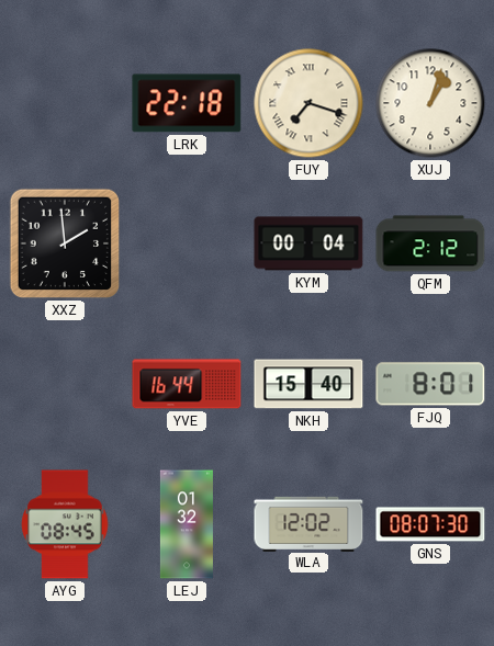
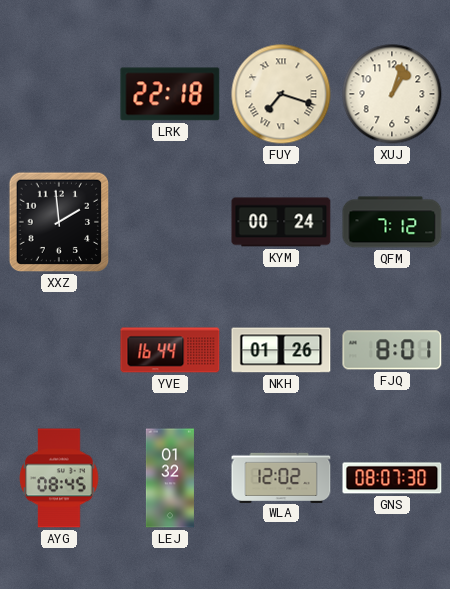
KYM: 00:04 -> 00:24
QFM: 2:12 -> 7:12
NKH: 15:40 -> 01:26
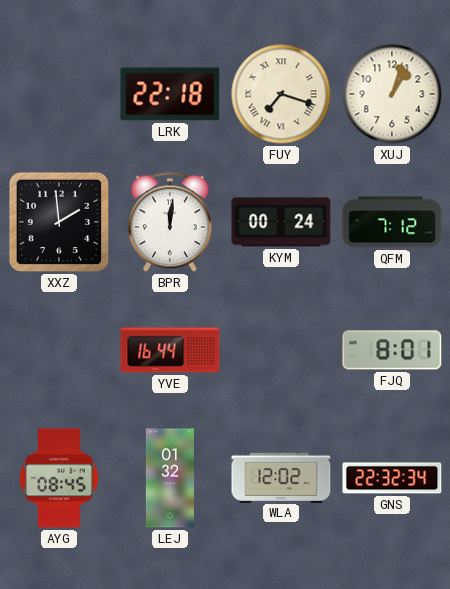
BPR: none -> 12:01
NKH: 01:26 -> none
GNS: 08:07 -> 22:32
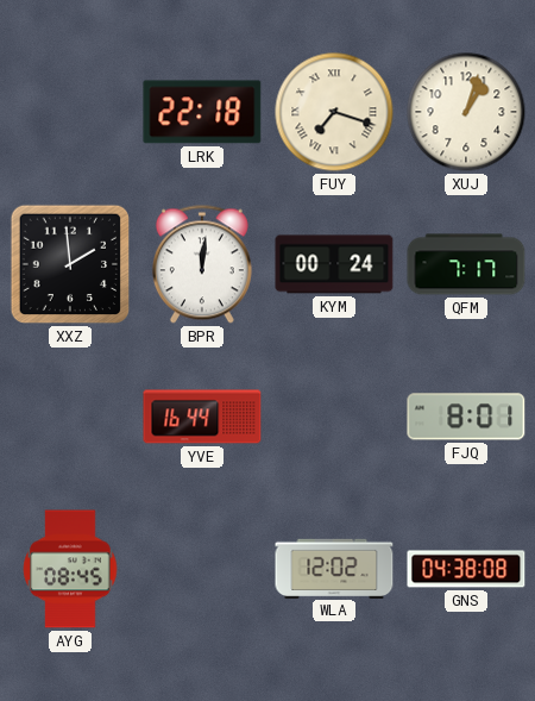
QFM: 7:12 -> 7:17
LEJ: 01:32 -> none
GNS: 22:32 -> 04:38
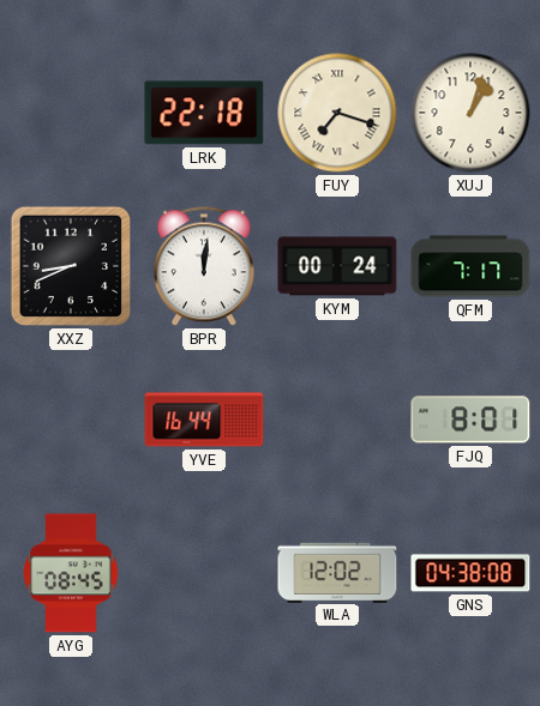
XXZ: 1:59 -> 8:41
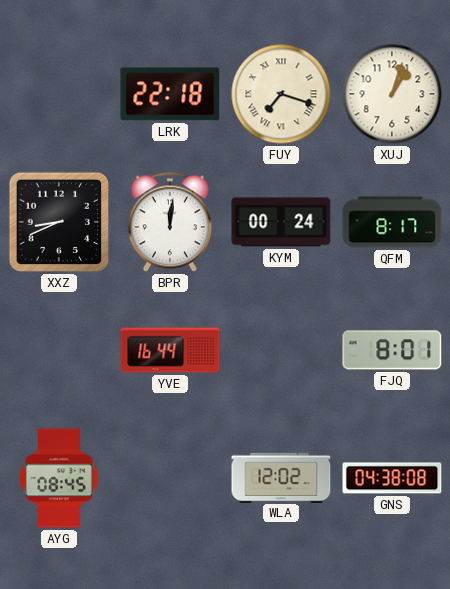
QFM: 7:17 -> 8:17
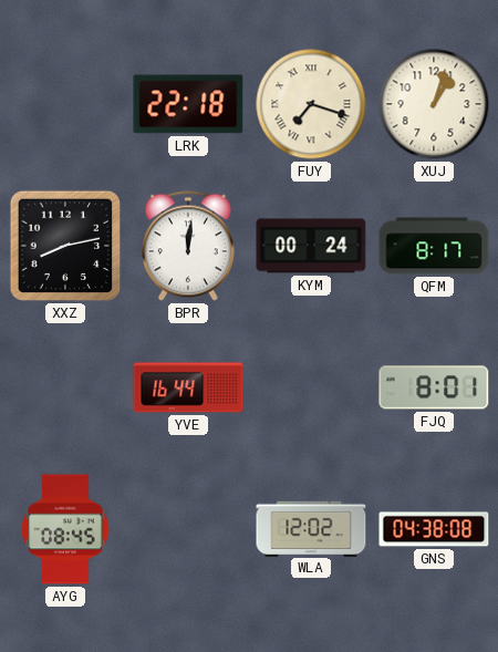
XXZ: 8:41 -> 8:13
